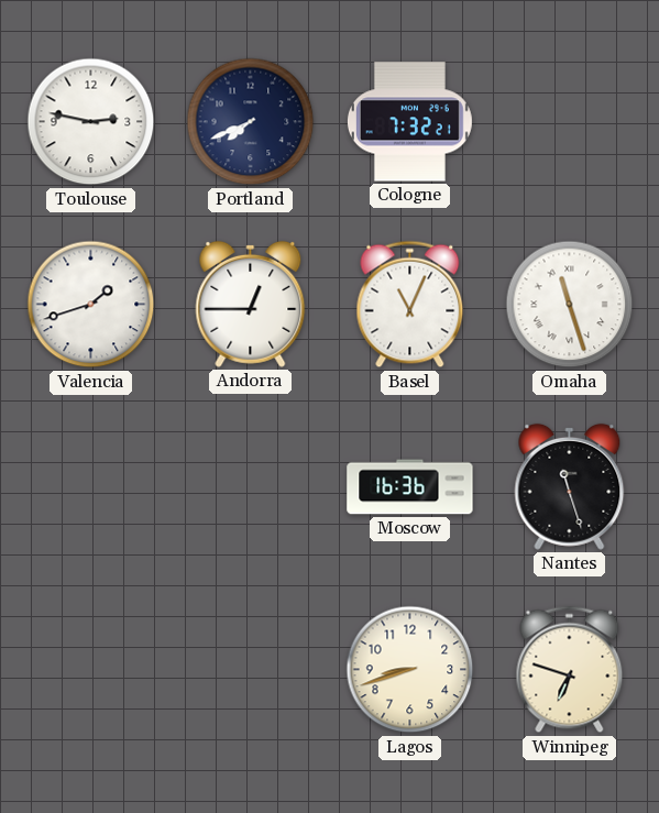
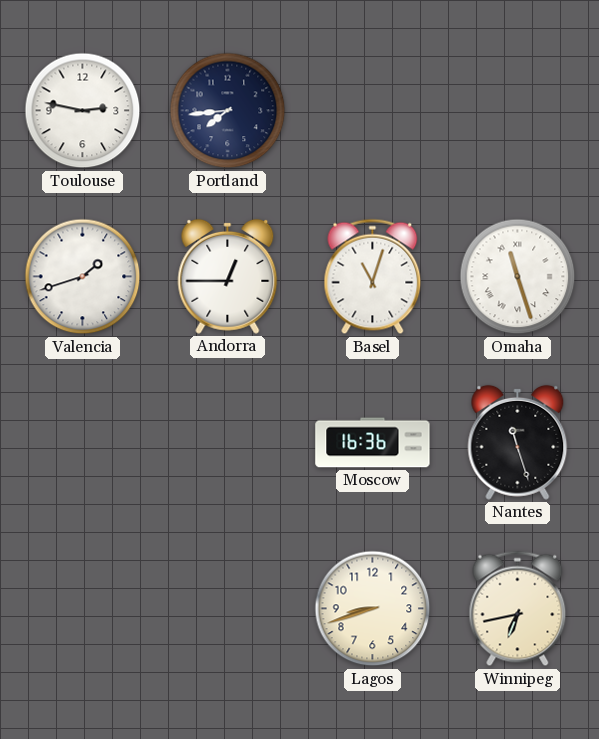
Portland: 7:41 -> 7:44
Cologne: 7:32 -> none
Basel: 11:04 -> 11:03
Winnipeg: 6:48 -> 6:43
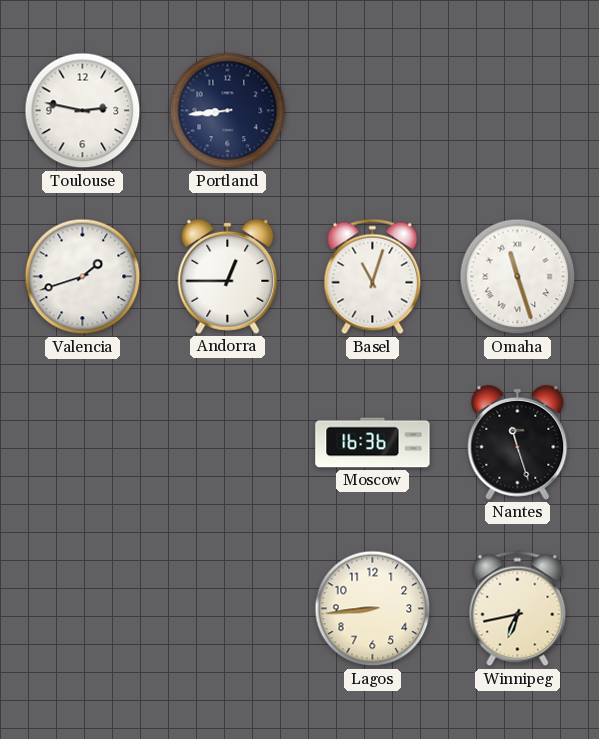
Portland: 7:44 -> 8:44
Lagos: 8:42 -> 8:44
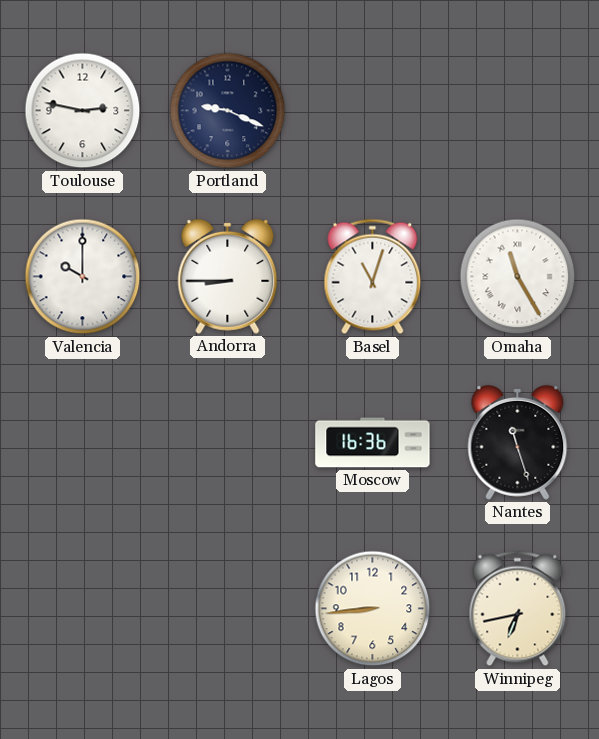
Portland: 8:44 -> 9:19
Valencia: 1:42 -> 10:00
Andorra: 12:45 -> 8:45
Omaha: 11:27 -> 11:25
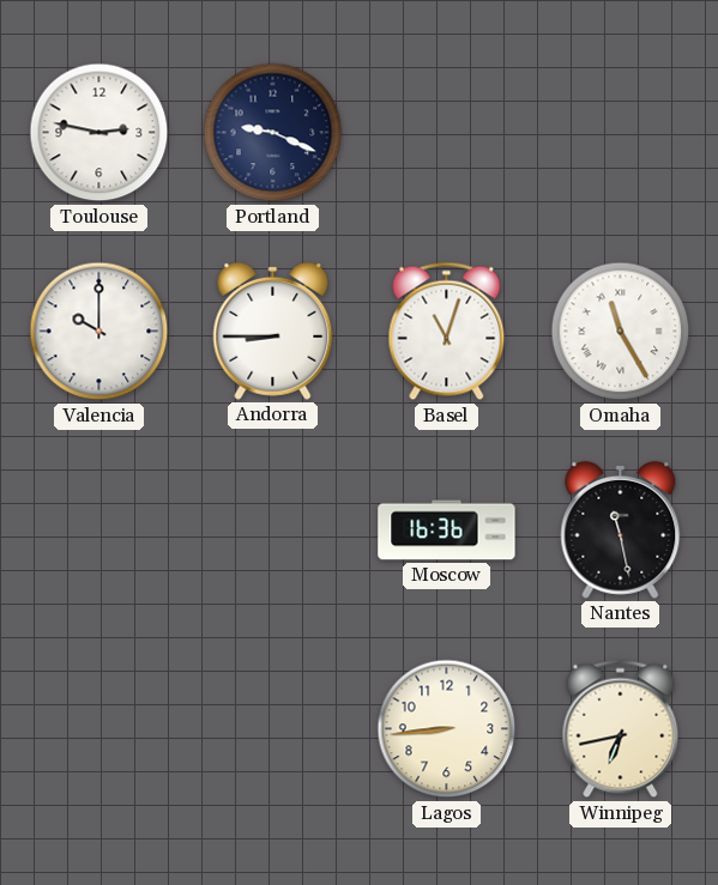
Nantes: 11:27 -> 11:28
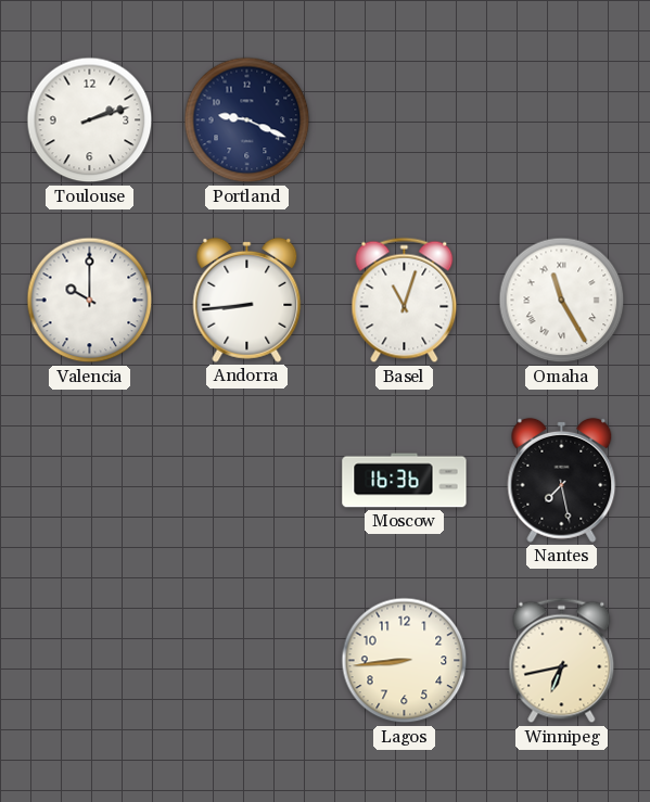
Toulouse: 2:47 -> 2:12
Andorra: 8:45 -> 8:44
Nantes: 11:28 -> 7:28
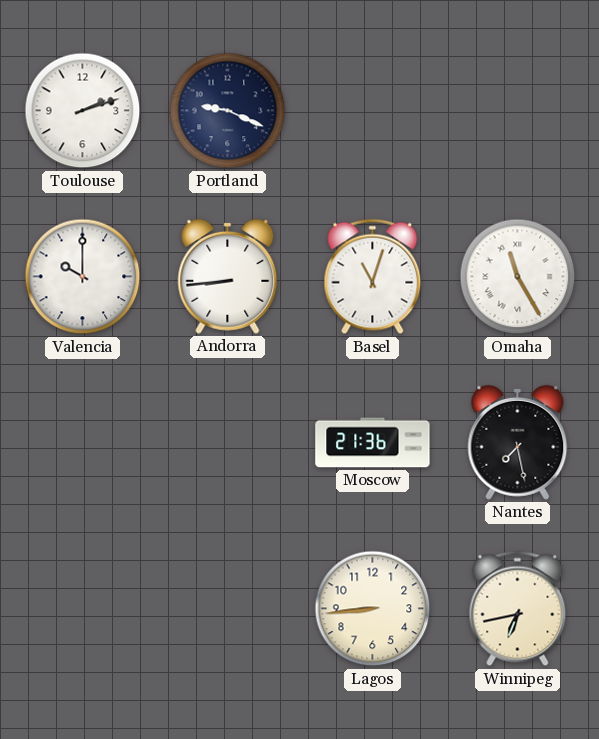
Moscow: 16:36 -> 21:36
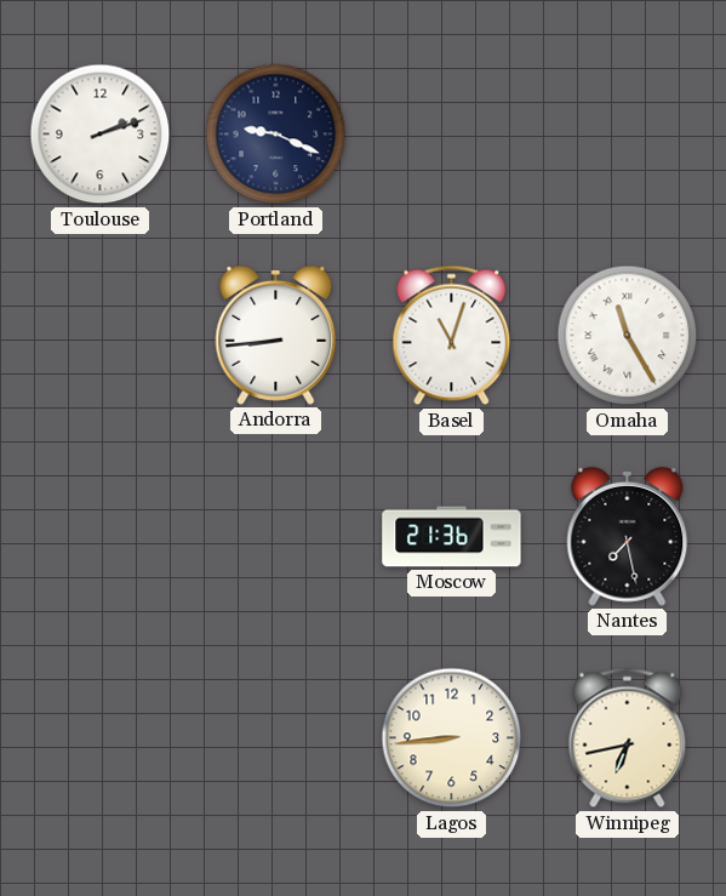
Valencia: 10:00 -> none
